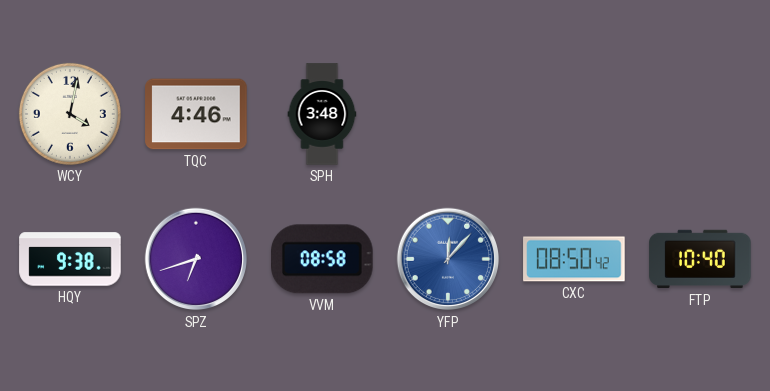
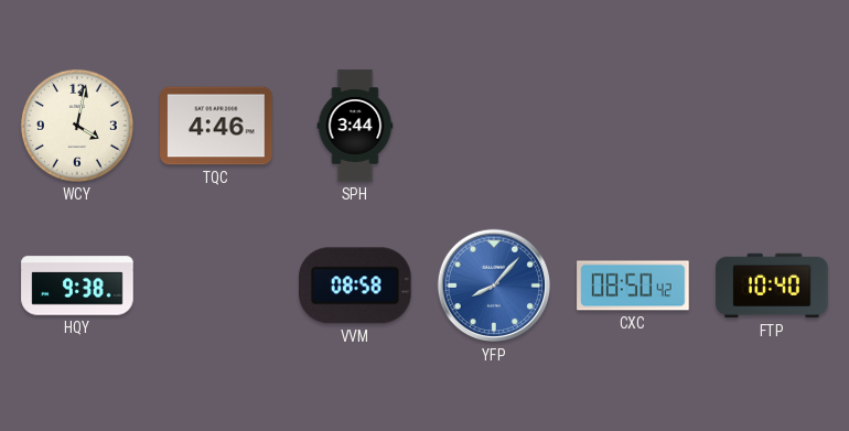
SPH: 3:48 -> 3:44
SPZ: 6:42 -> none
YFP: 12:07 -> 8:07
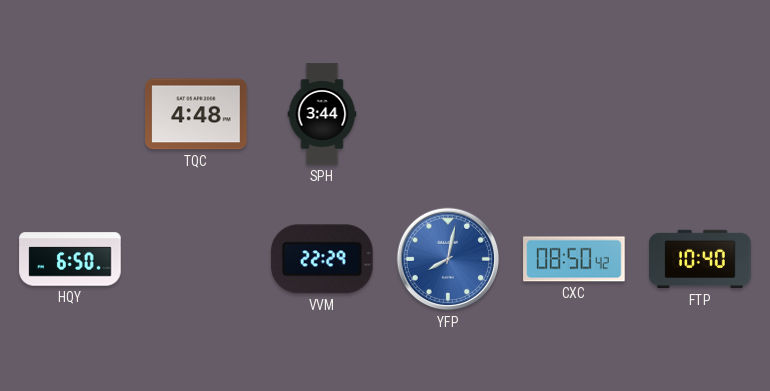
WCY: 4:02 -> none
TQC: 4:46 -> 4:48
HQY: 9:38 -> 6:50
VVM: 08:58 -> 22:29
YFP: 8:07 -> 8:02
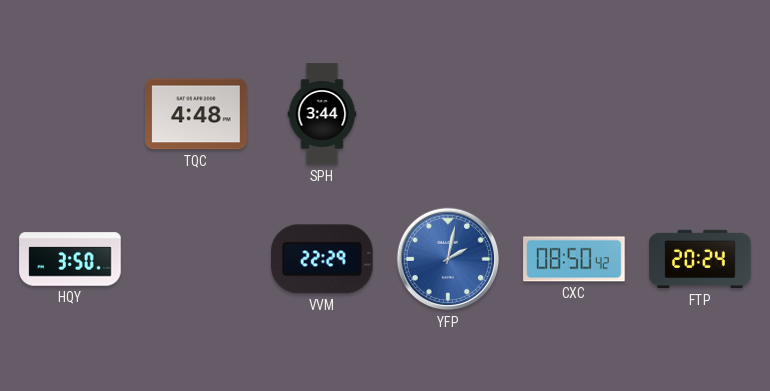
HQY: 6:50 -> 3:50
YFP: 8:02 -> 2:02
FTP: 10:40 -> 20:24
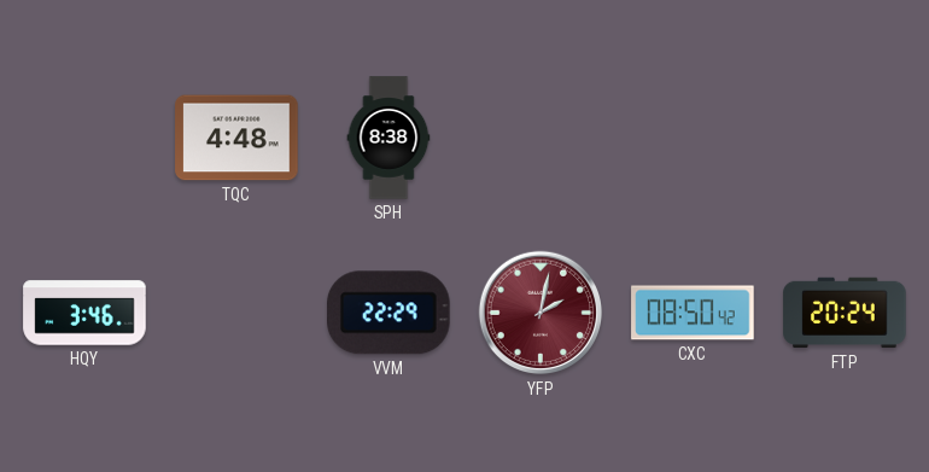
SPH: 3:44 -> 8:38
HQY: 3:50 -> 3:46
YFP dial: blue -> burgundy
